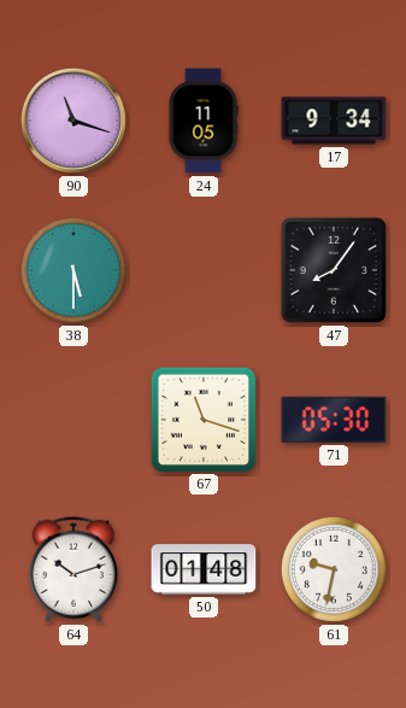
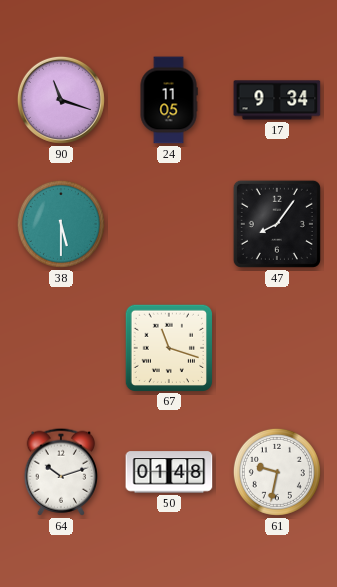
71: 05:30 -> none
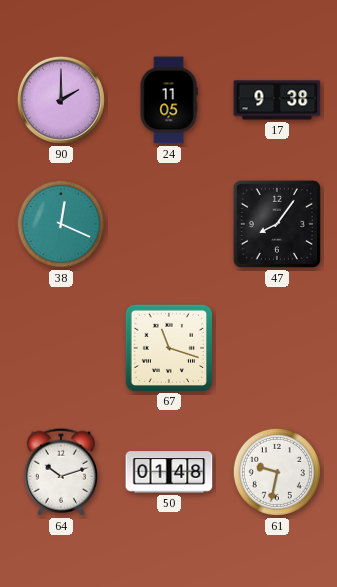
90: 11:18 -> 2:00
17: 9:34 -> 9:38
38: 5:30 -> 12:19
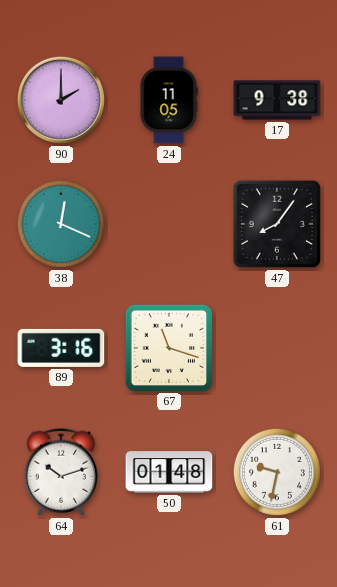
89: none -> 3:16
